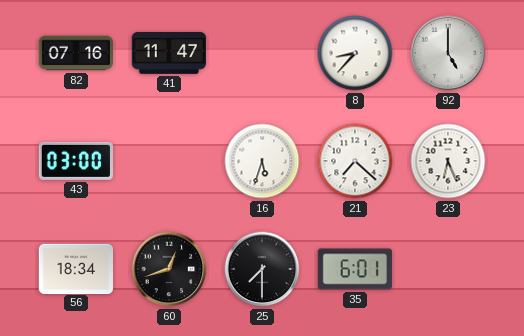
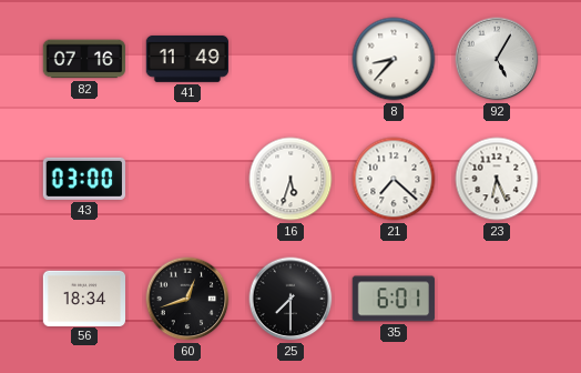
41: 11:47 -> 11:49
92: 5:00 -> 5:05
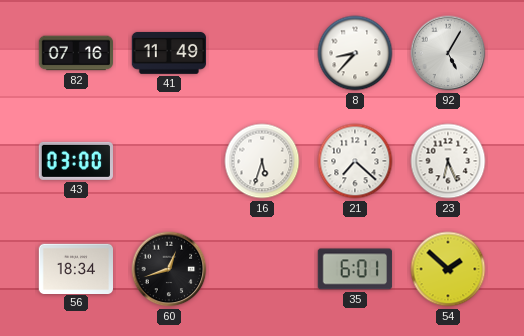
25: 7:30 -> none
54: none -> 1:52
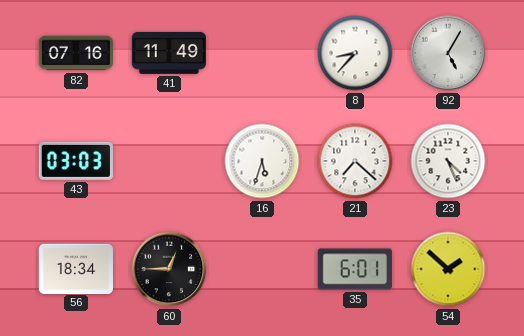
43: 03:00 -> 03:03
23: 6:26 -> 4:26
60: 12:42 -> 12:45
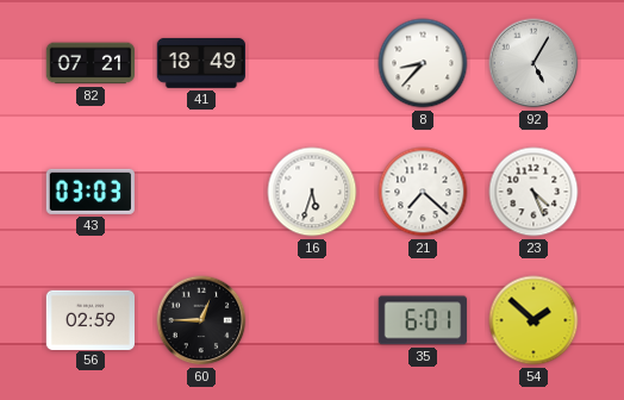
82: 07:16 -> 07:21
41: 11:49 -> 18:49
56: 18:34 -> 02:59
